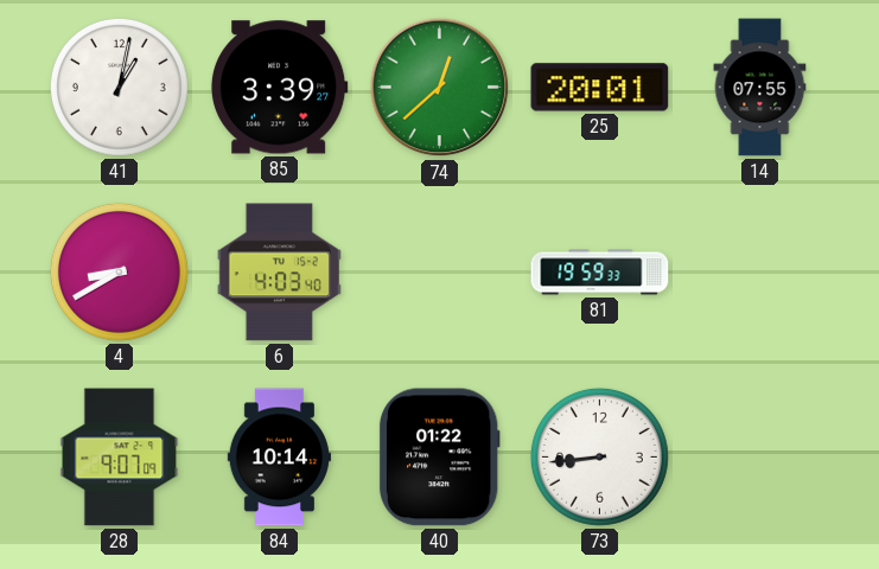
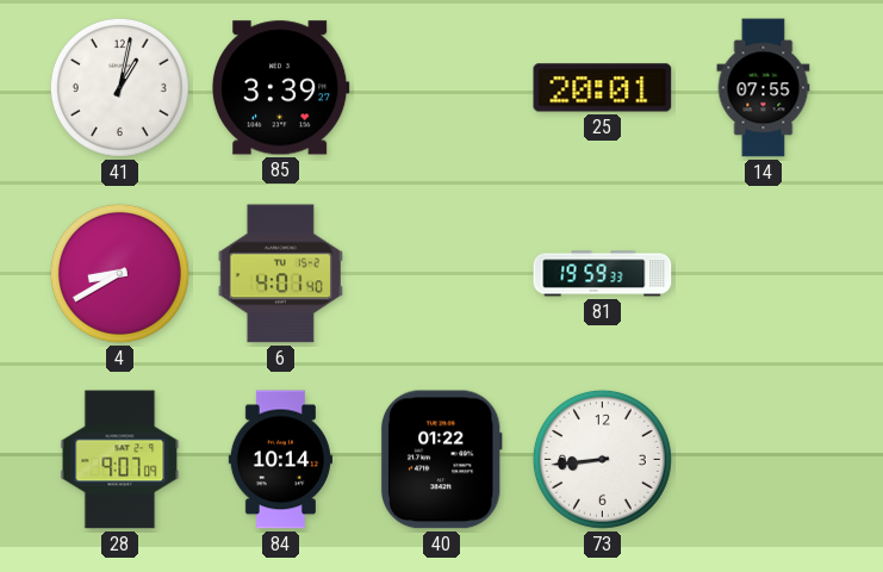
74: 12:38 -> none
6: 4:03 -> 4:01
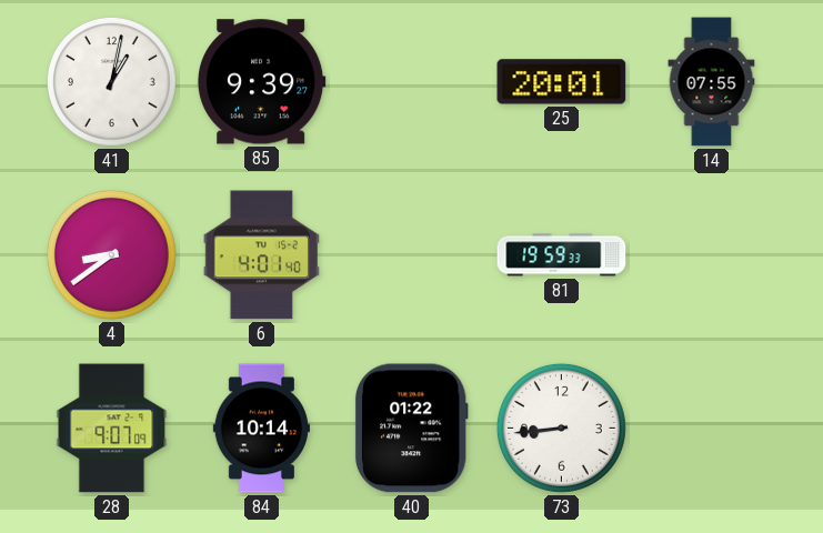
85: 3:39 -> 9:39
4: 8:40 -> 8:39
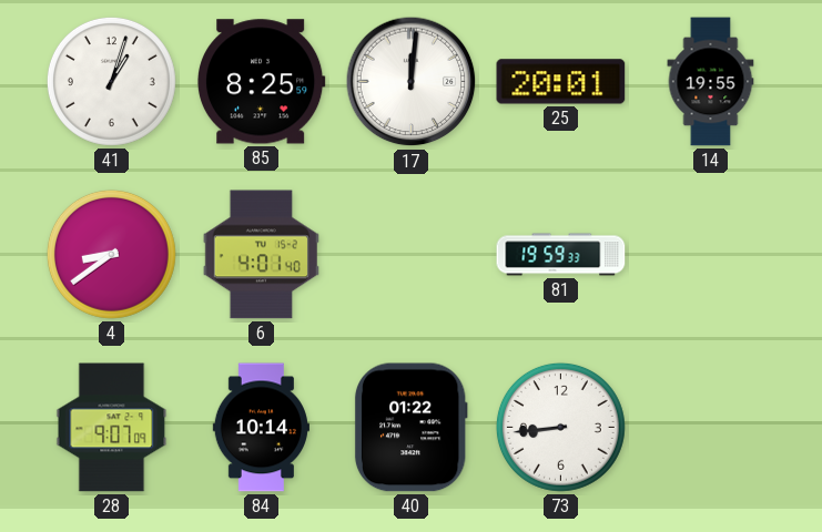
41: 1:02 -> 1:03
85: 9:39 -> 8:25
17: none -> 12:01
14: 07:55 -> 19:55
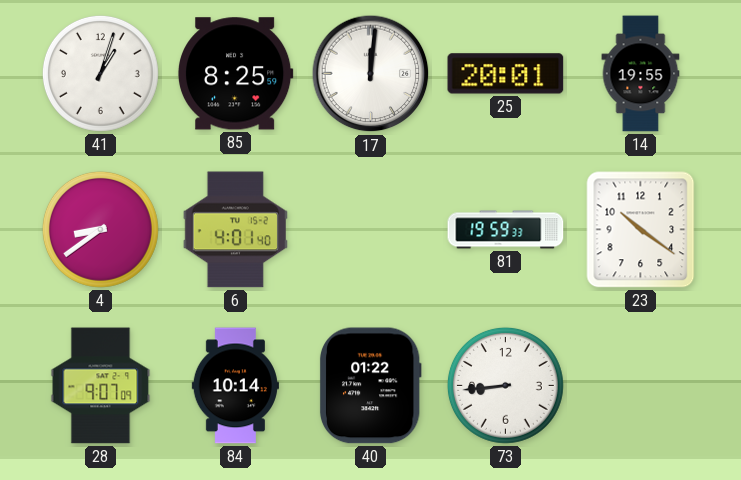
23: none -> 10:21
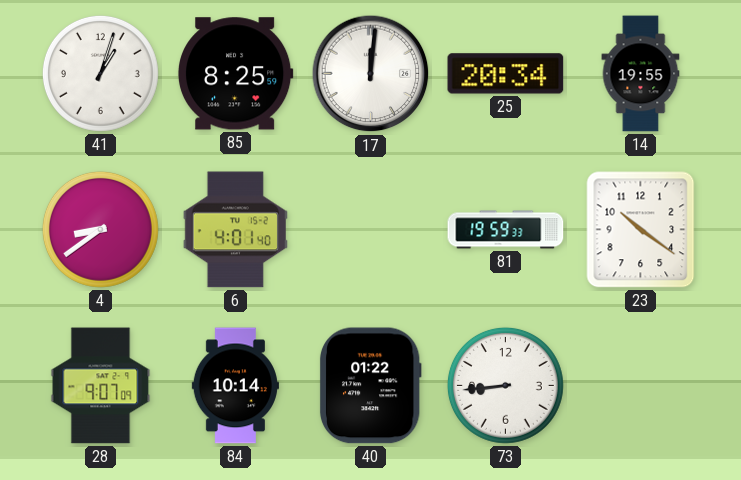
25: 20:01 -> 20:34
